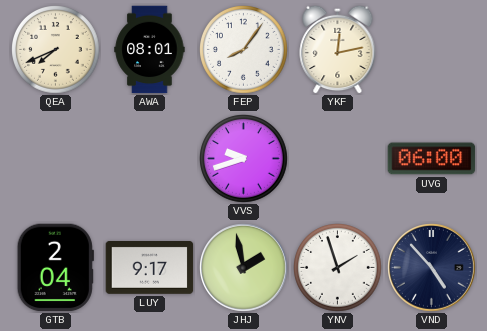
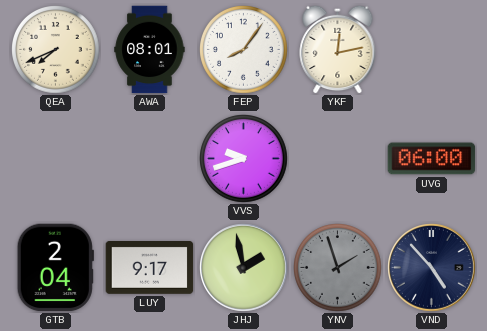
YNV dial: white -> grey
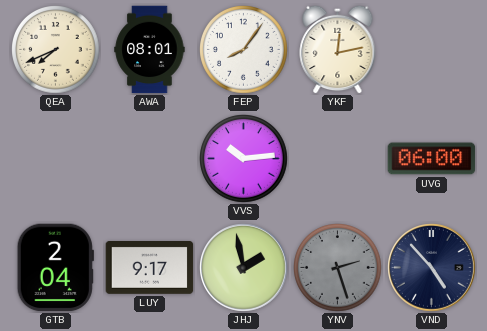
VVS: 9:42 -> 10:14
YNV: 1:57 -> 2:27
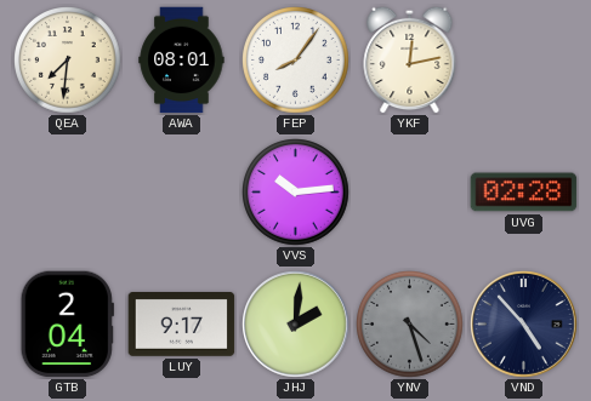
QEA: 7:41 -> 7:31
UVG: 06:00 -> 02:28
JHJ: 1:58 -> 2:01
YNV: 2:27 -> 4:27
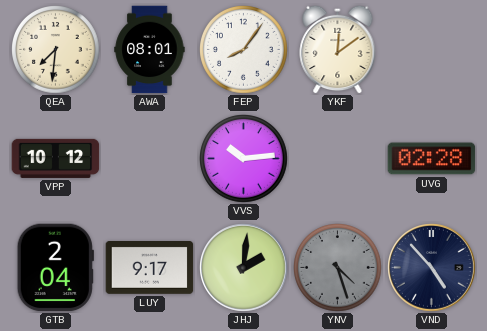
YKF: 12:13 -> 12:09
VPP: none -> 10:12
